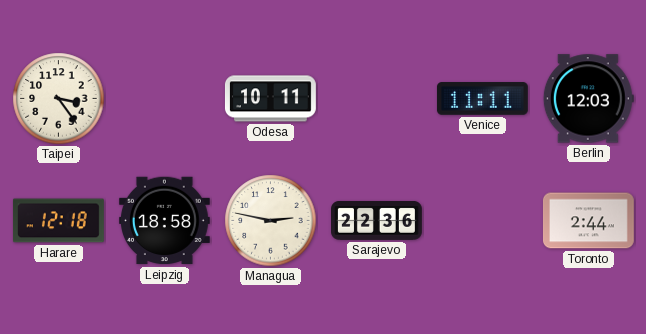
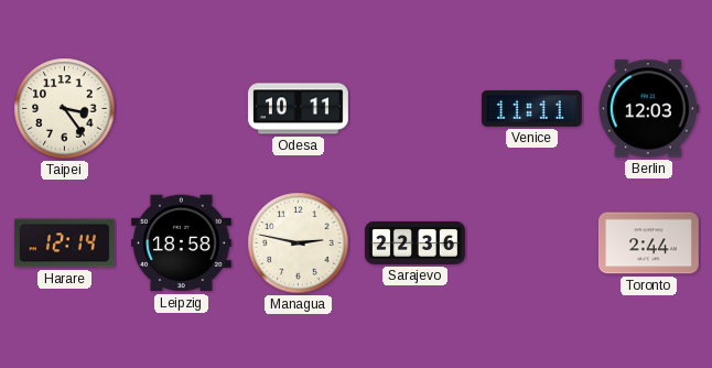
Harare: 12:18 -> 12:14
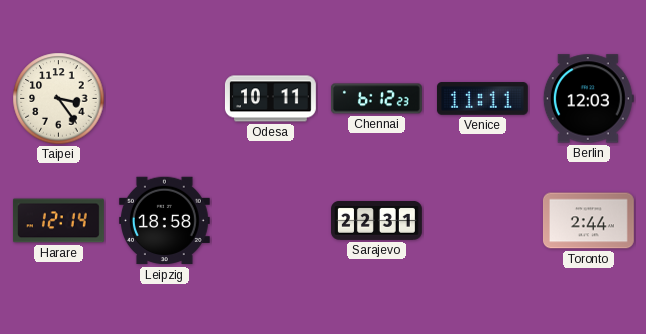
Chennai: none -> 6:12
Managua: 2:47 -> none
Sarajevo: 22:36 -> 22:31
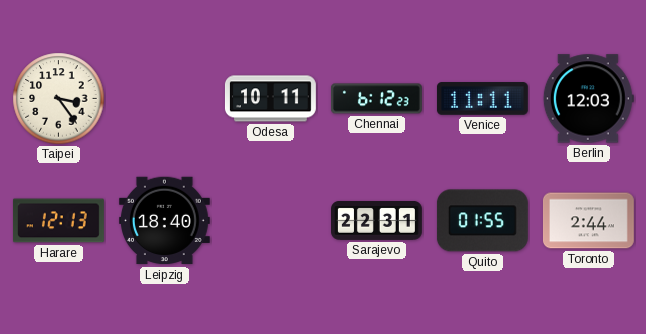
Harare: 12:14 -> 12:13
Leipzig: 18:58 -> 18:40
Quito: none -> 01:55
